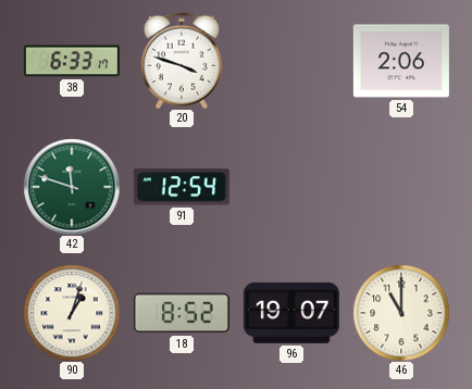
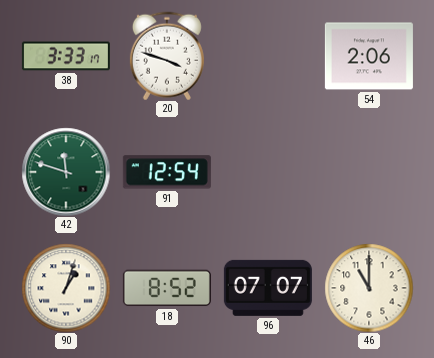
38: 6:33 -> 3:33
96: 19:07 -> 07:07
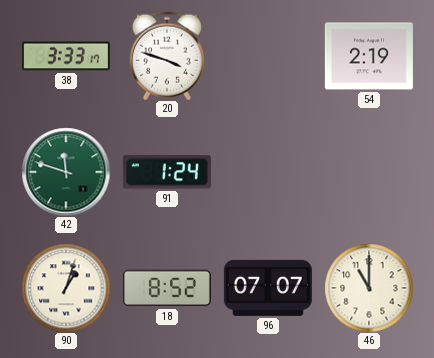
54: 2:06 -> 2:19
91: 12:54 -> 1:24
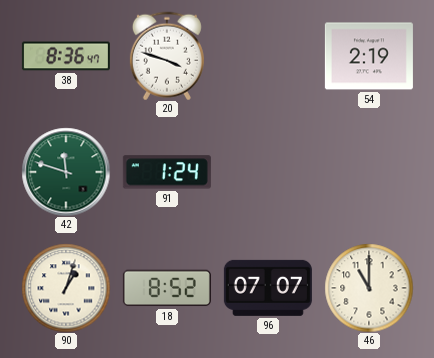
38: 3:33 -> 8:36
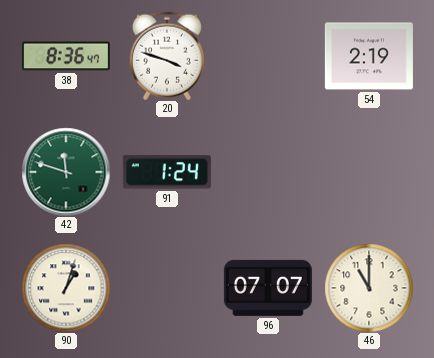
18: 8:52 -> none
